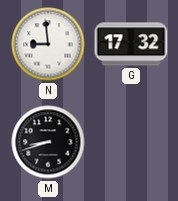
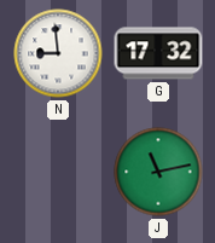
M: 8:42 -> none
J: none -> 11:13
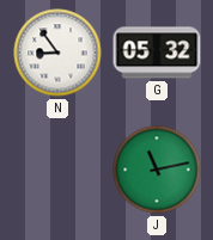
N: 8:59 -> 8:54
G: 17:32 -> 05:32
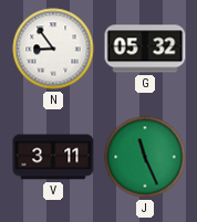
V: none -> 3:11
J: 11:13 -> 11:26
